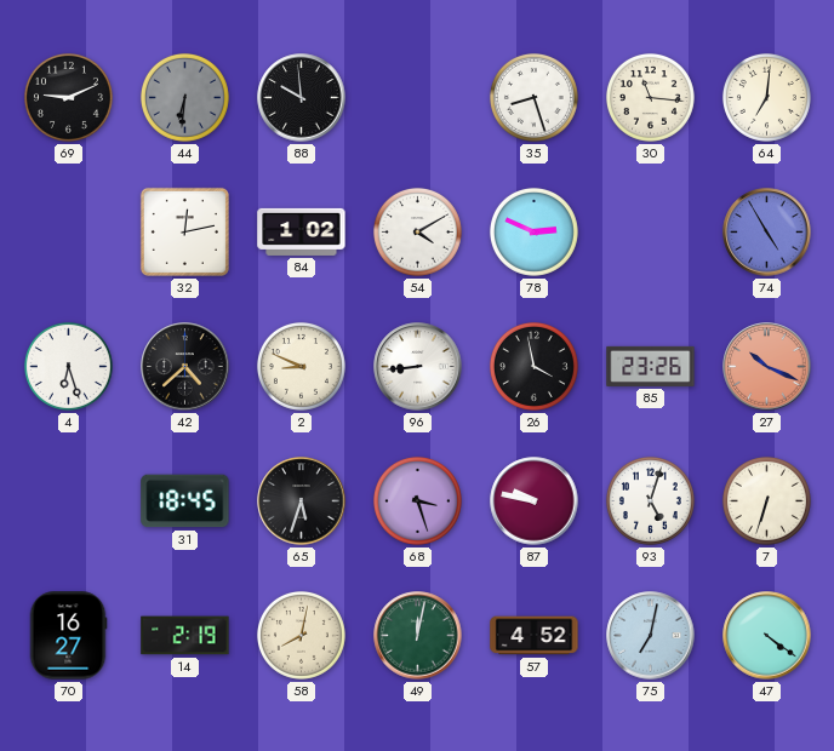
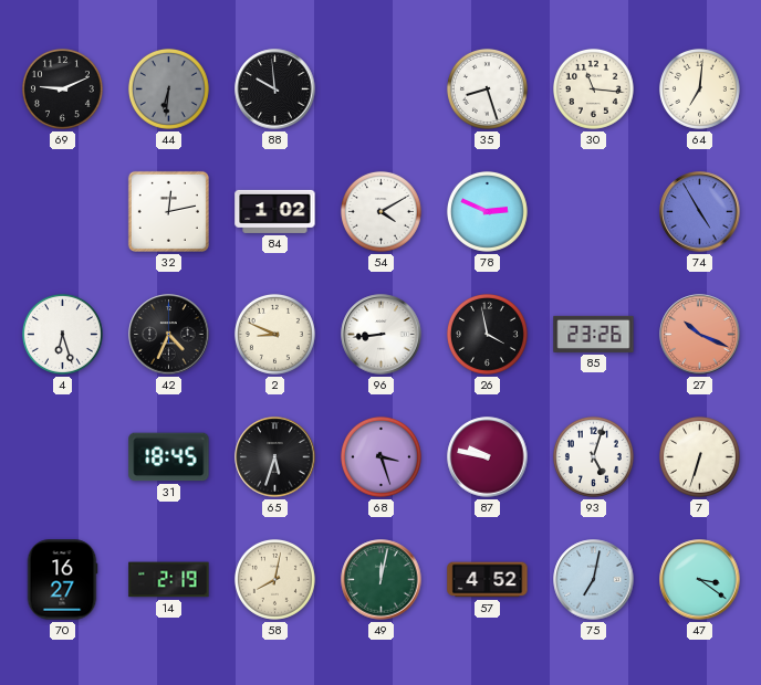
42: 4:38 -> 4:34
47: 4:21 -> 3:21
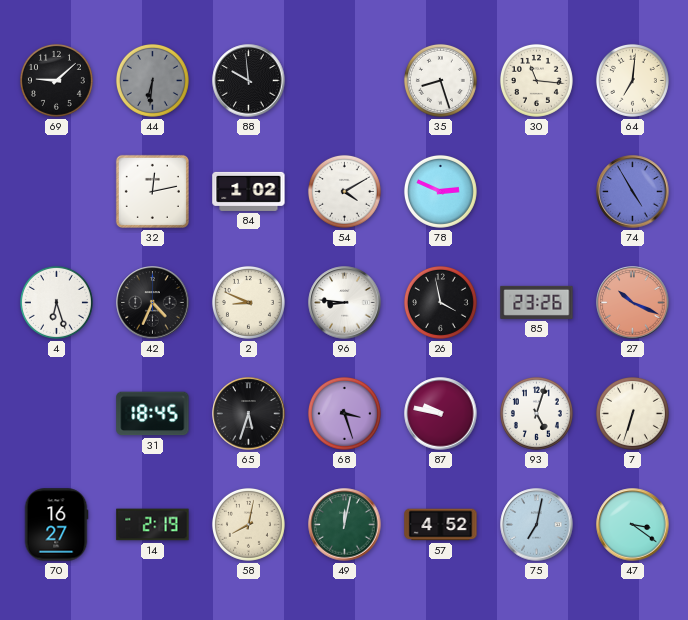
69: 9:11 -> 9:08
96: 8:44 -> 8:46
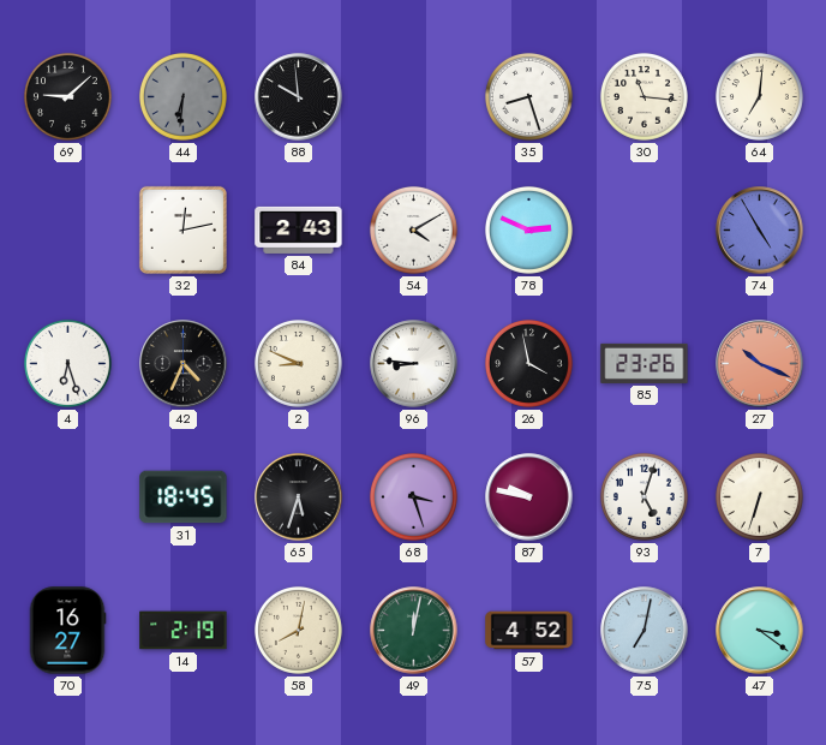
84: 1:02 -> 2:43
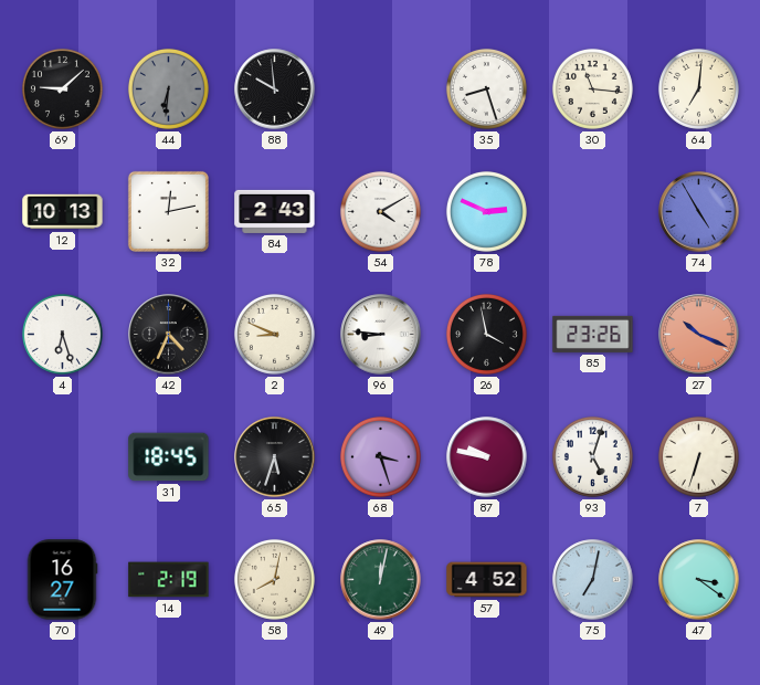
12: none -> 10:13
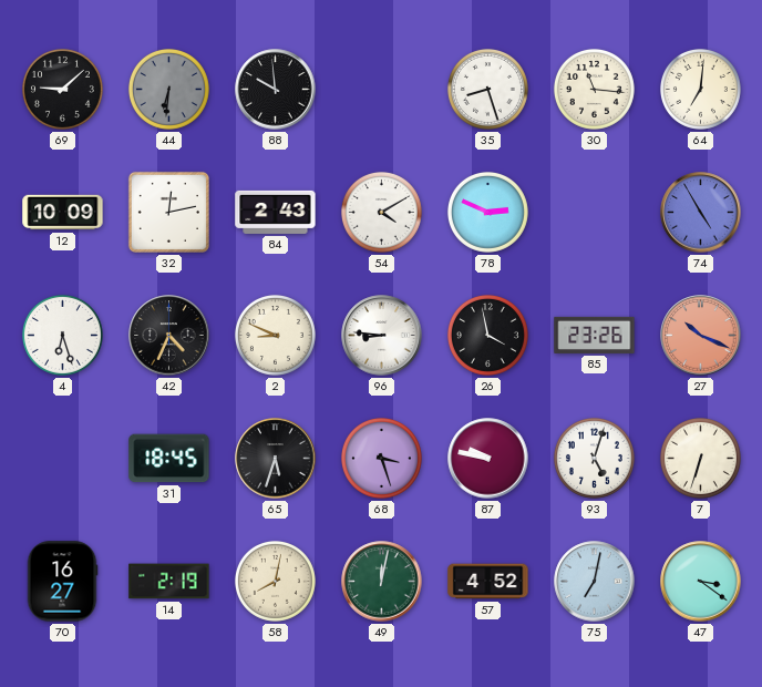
12: 10:13 -> 10:09
